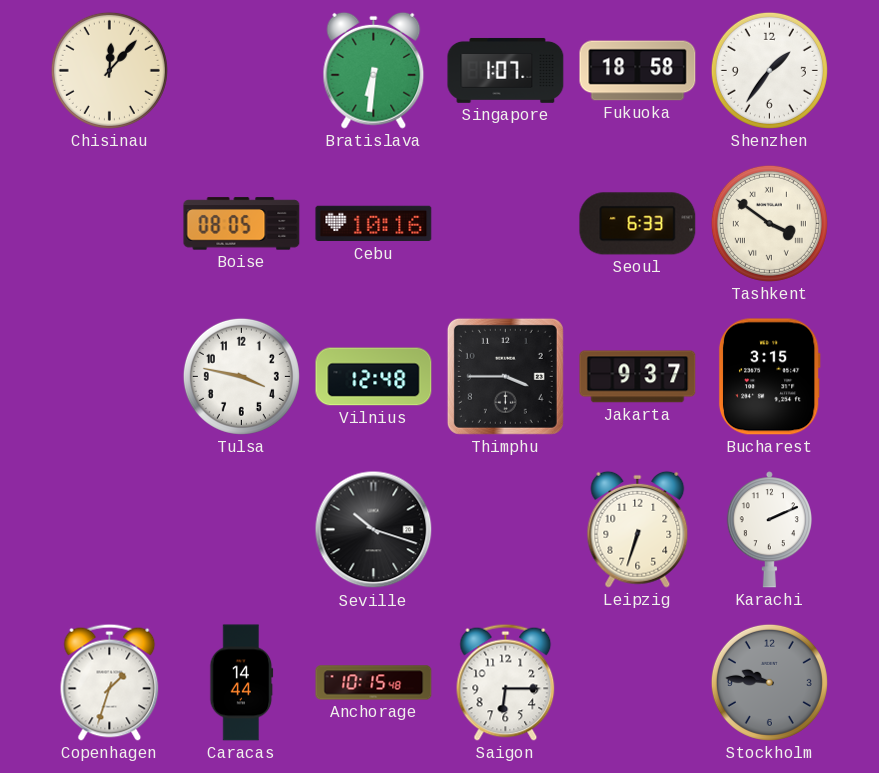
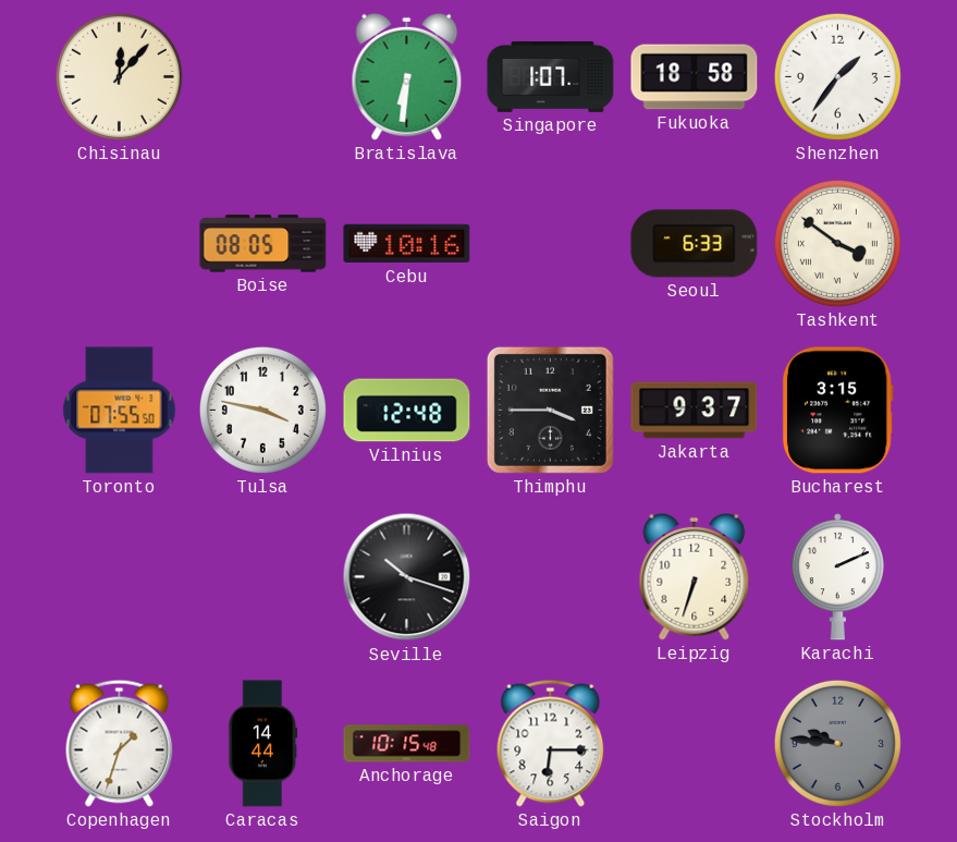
Toronto: none -> 07:55
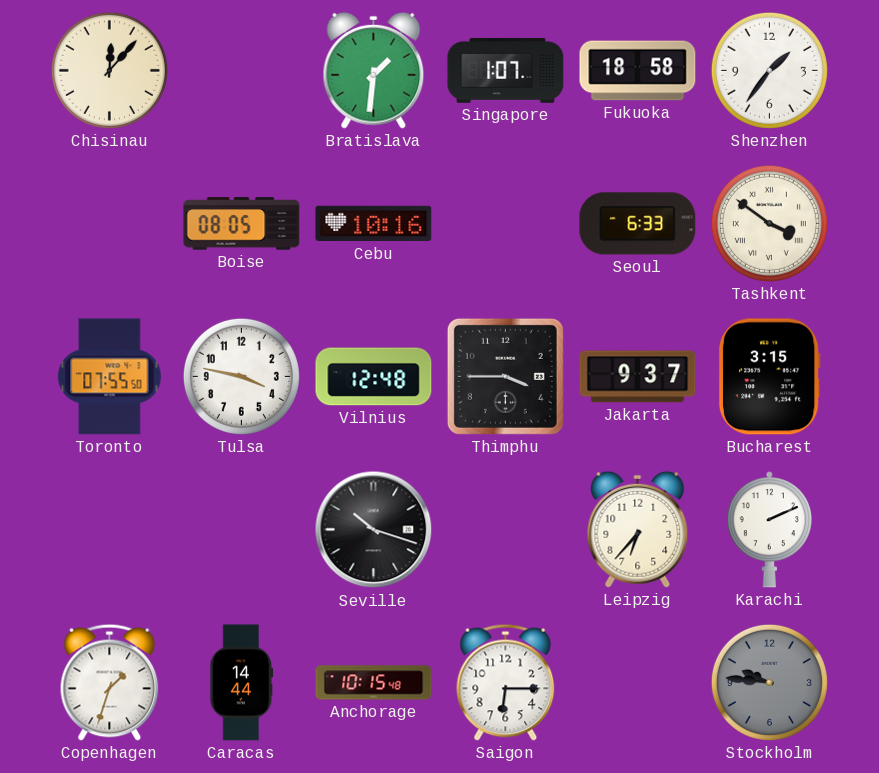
Bratislava: 6:31 -> 1:31
Leipzig: 6:33 -> 6:37
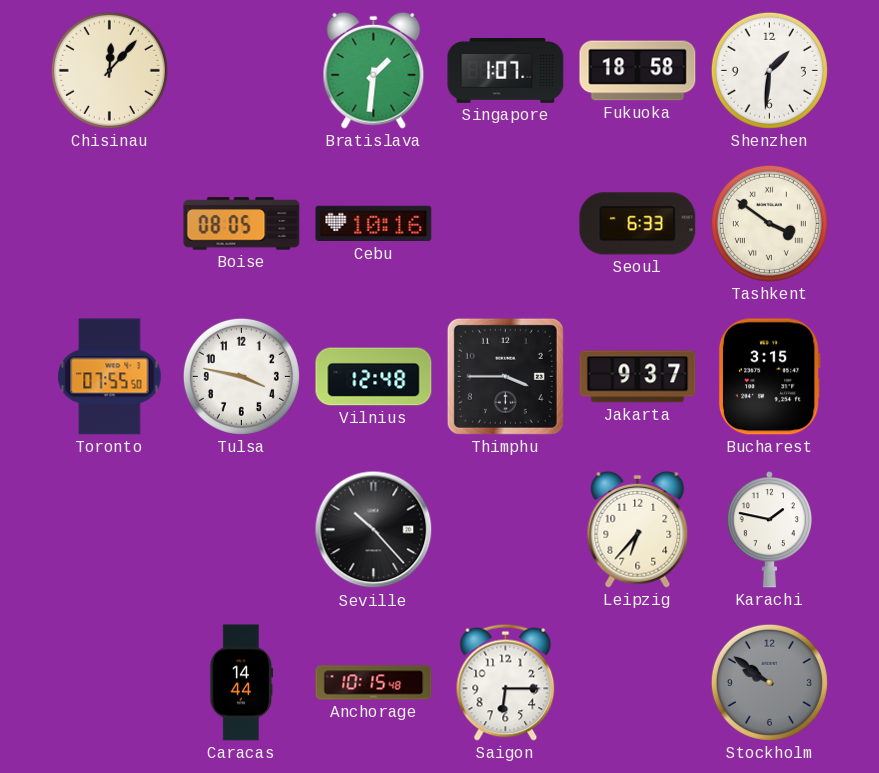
Shenzhen: 1:36 -> 1:31
Seville: 10:18 -> 10:23
Karachi: 2:11 -> 1:47
Copenhagen: 1:33 -> none
Stockholm: 9:46 -> 9:51
